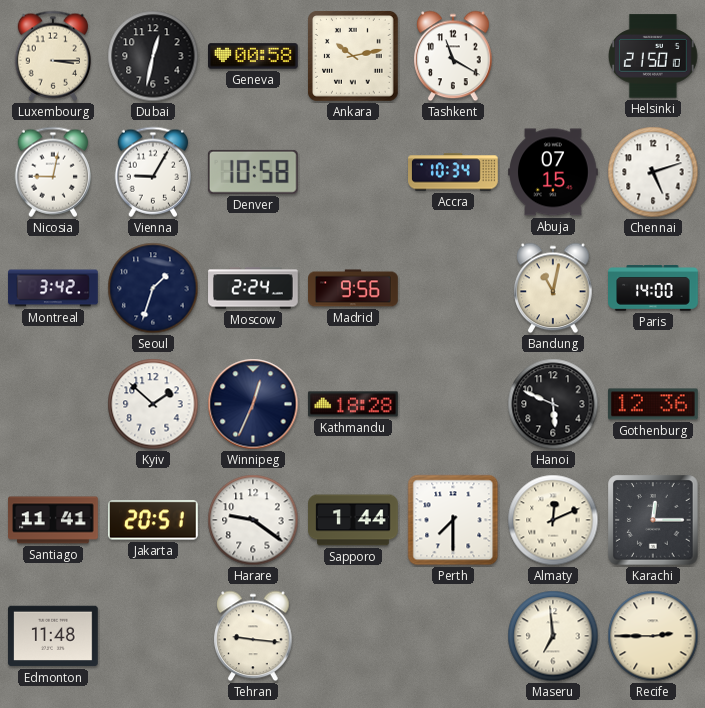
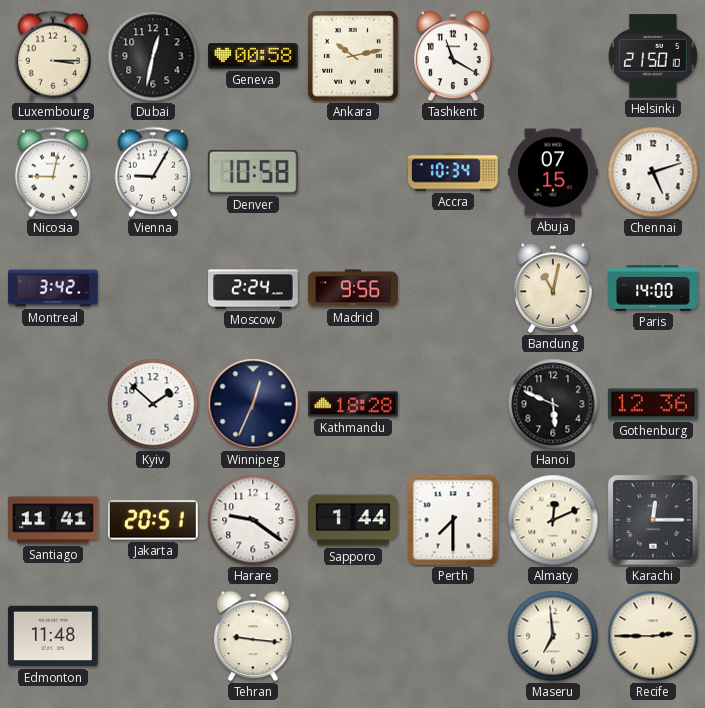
Seoul: 1:33 -> none
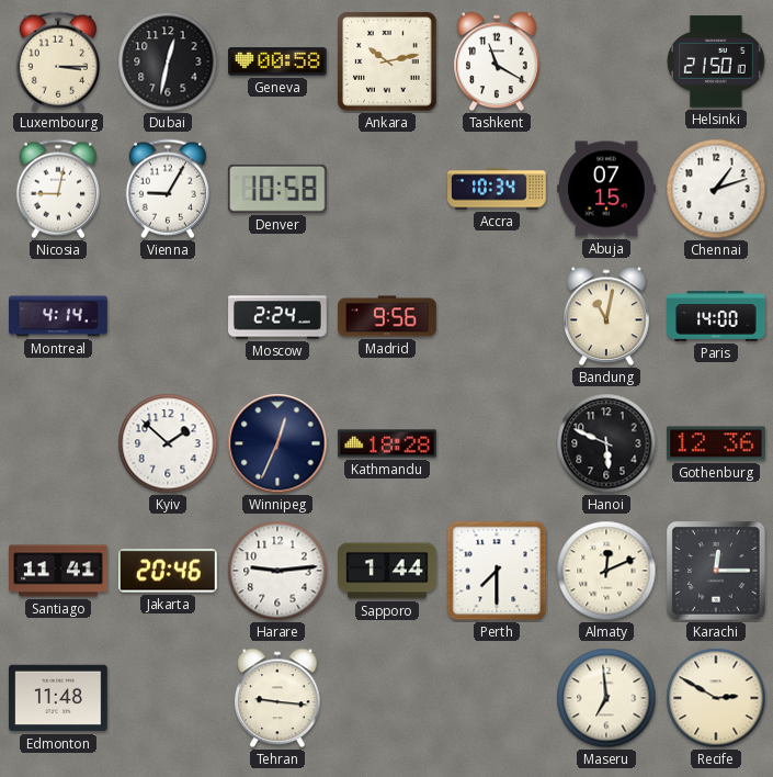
Chennai: 5:12 -> 1:12
Montreal: 3:42 -> 4:14
Jakarta: 20:51 -> 20:46
Harare: 9:21 -> 9:14
Recife: 2:45 -> 2:50
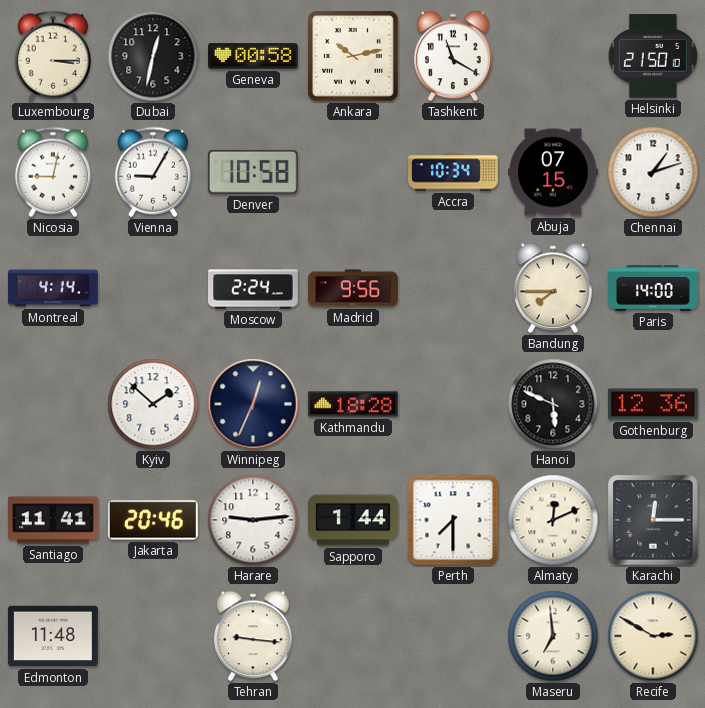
Bandung: 11:02 -> 7:45
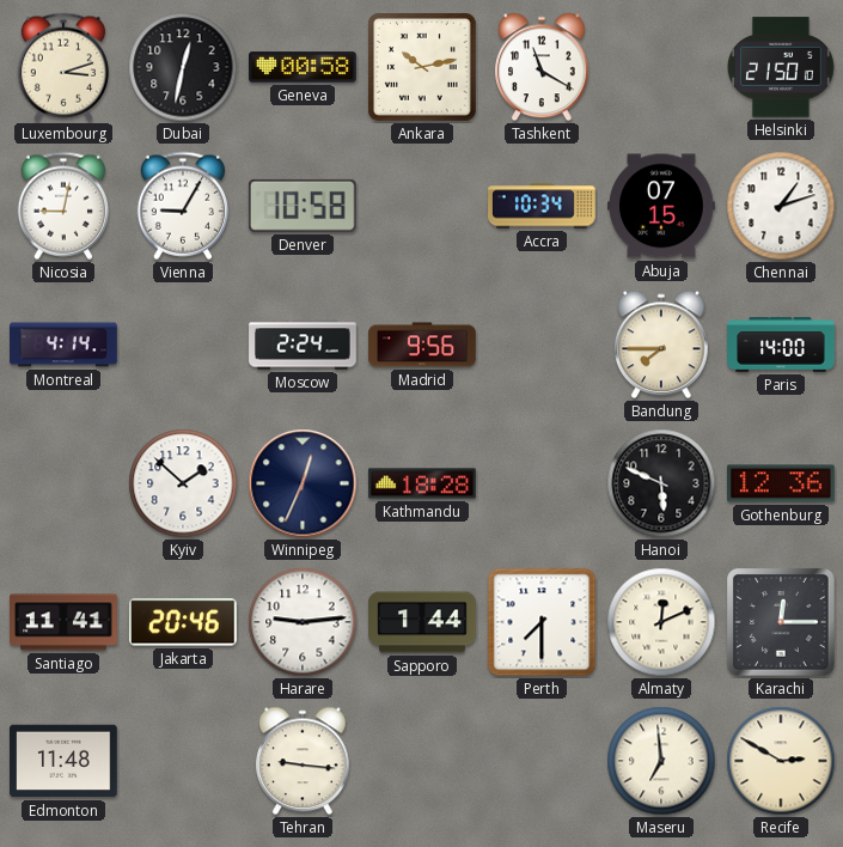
Luxembourg: 3:15 -> 3:12
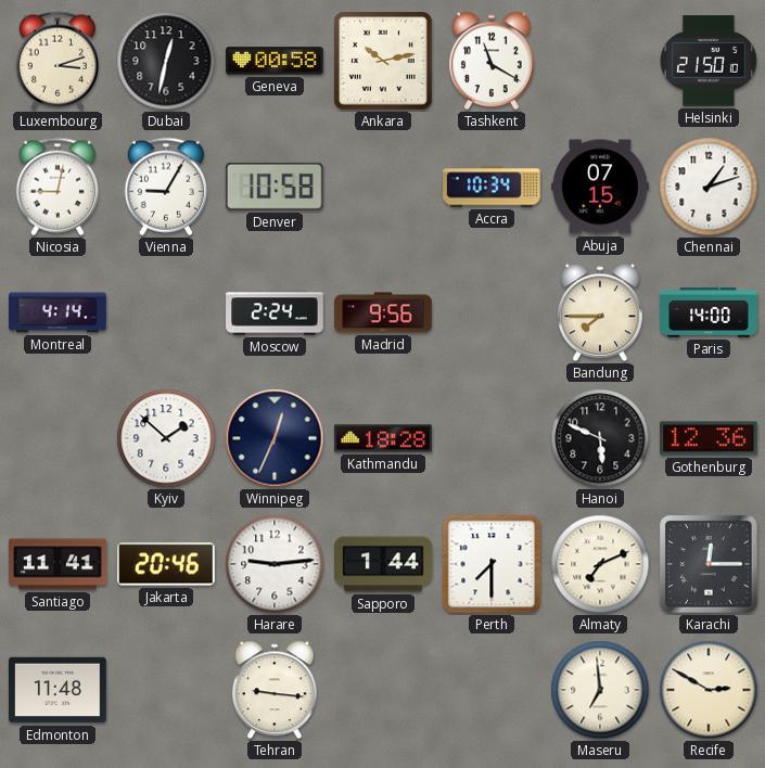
Almaty: 12:11 -> 7:11
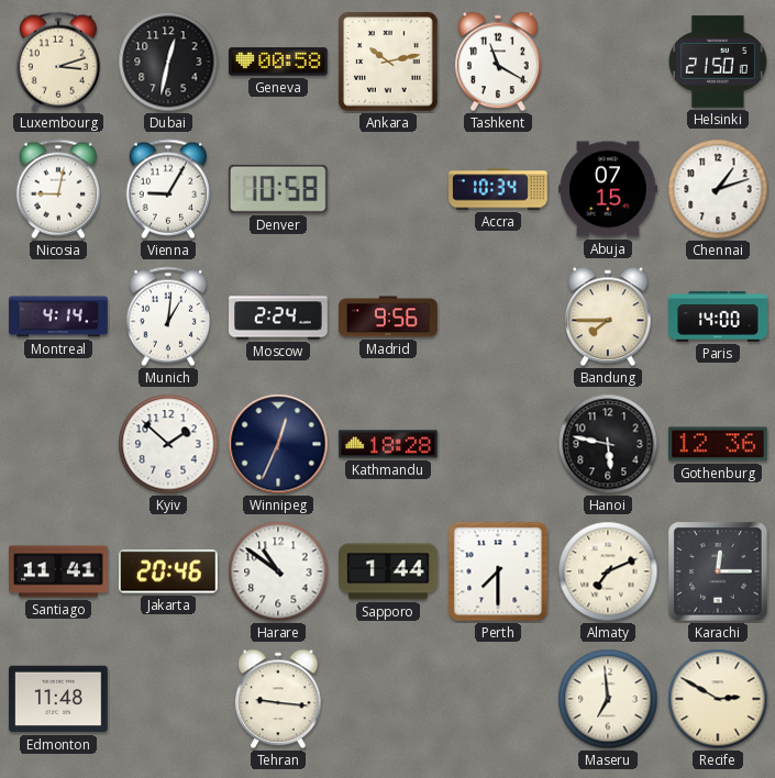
Munich: none -> 1:01
Hanoi: 5:49 -> 5:47
Harare: 9:14 -> 10:51
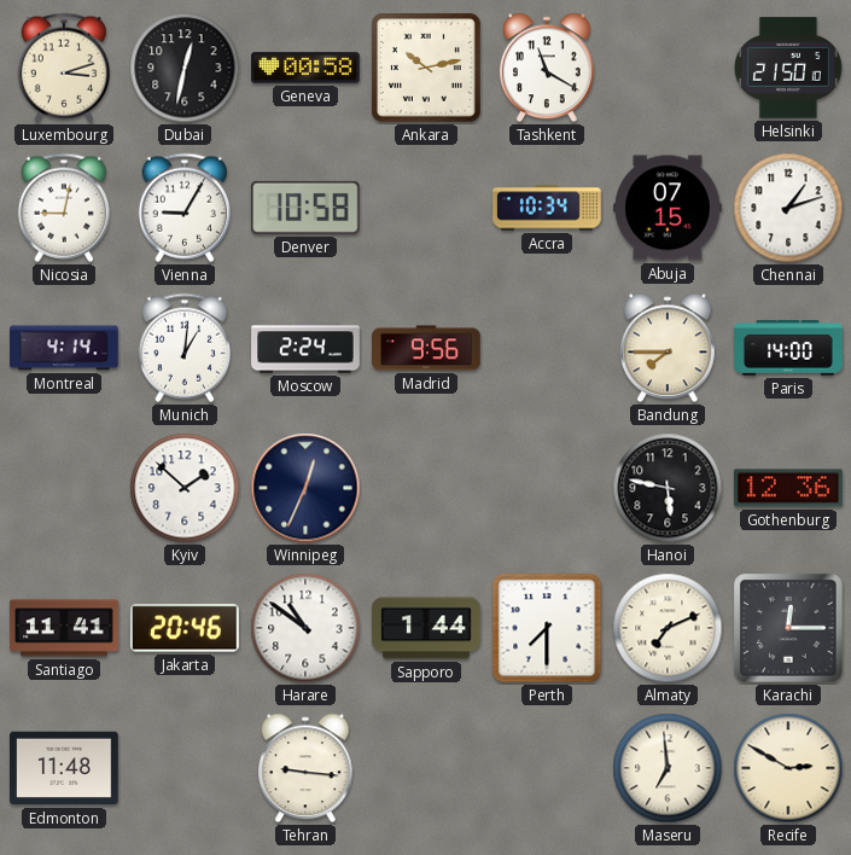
Kathmandu: 18:28 -> none
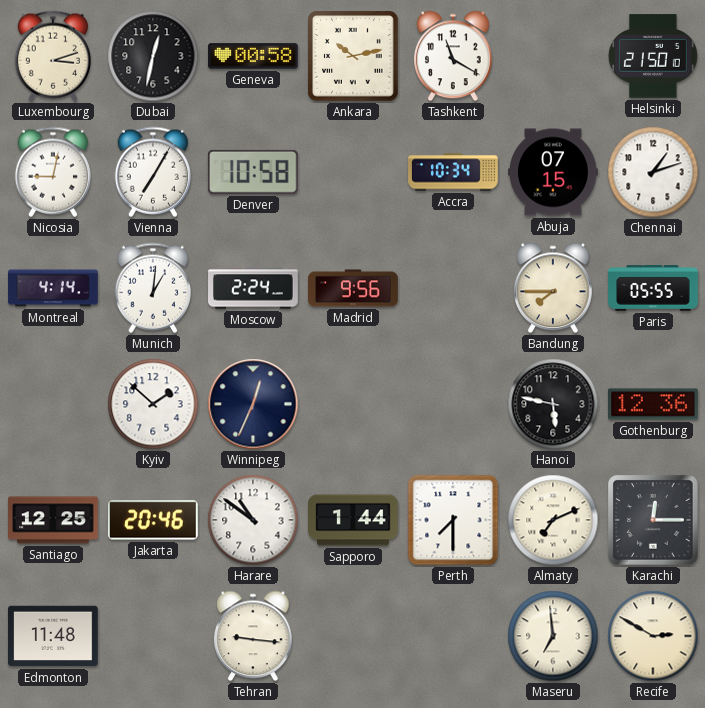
Vienna: 9:05 -> 7:05
Paris: 14:00 -> 05:55
Santiago: 11:41 -> 12:25
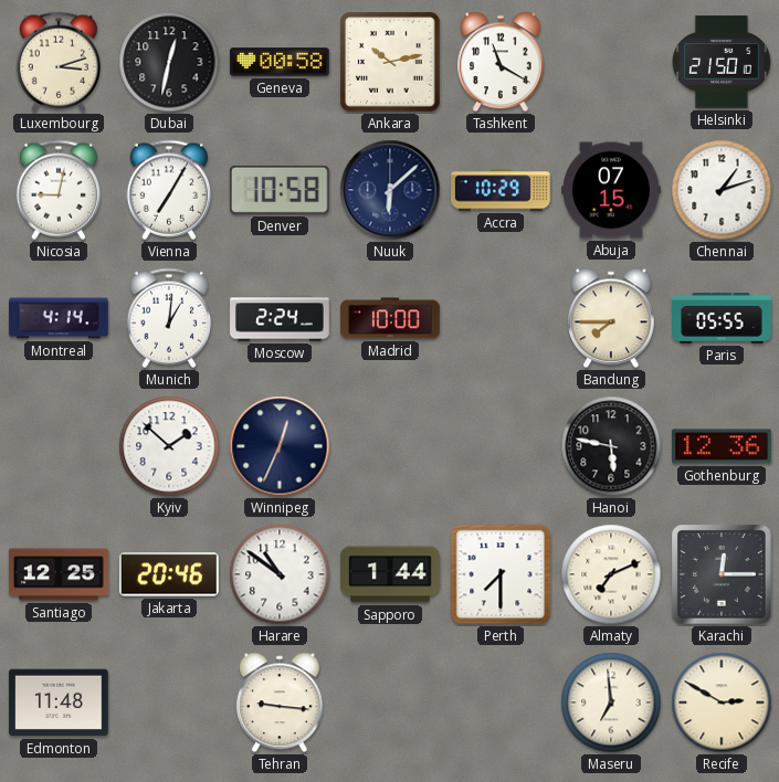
Nuuk: none -> 6:08
Accra: 10:34 -> 10:29
Madrid: 9:56 -> 10:00
